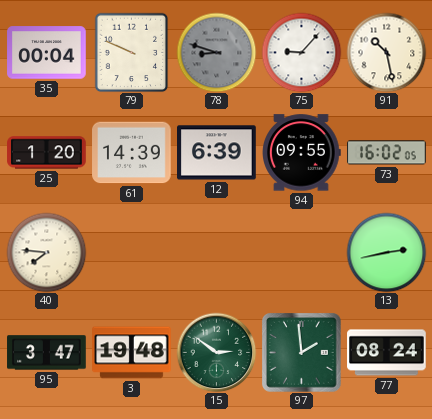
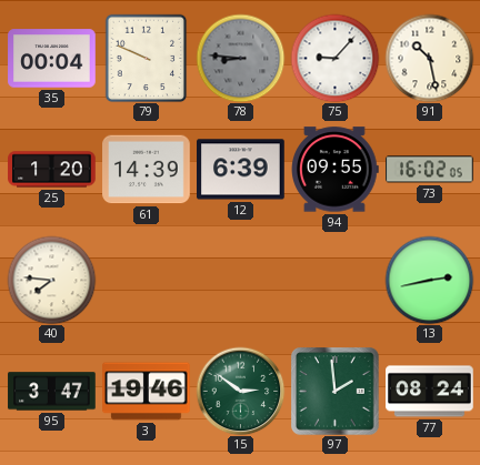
78: 8:48 -> 8:46
3: 19:48 -> 19:46
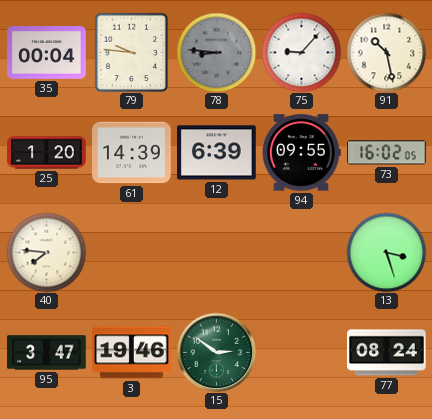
79: 9:49 -> 9:46
13: 2:43 -> 3:27
97: 1:59 -> none
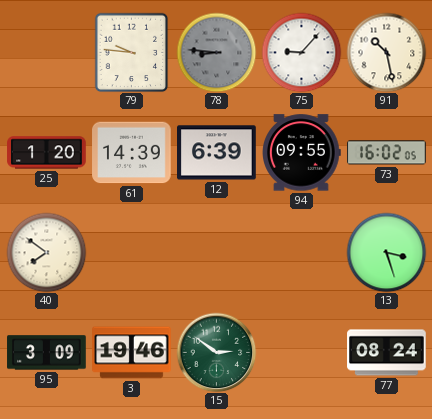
35: 00:04 -> none
40: 7:46 -> 7:51
95: 3:47 -> 3:09
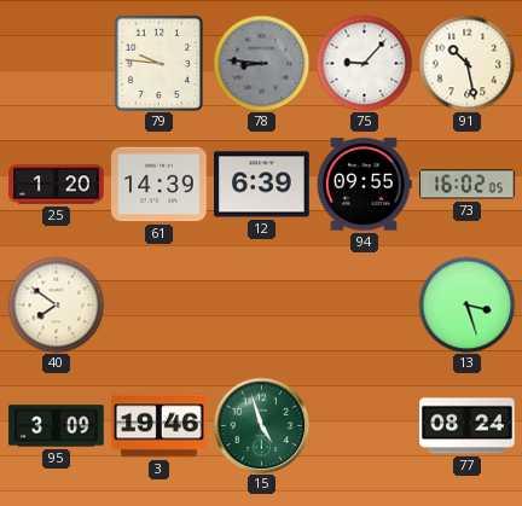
15: 2:51 -> 4:57
